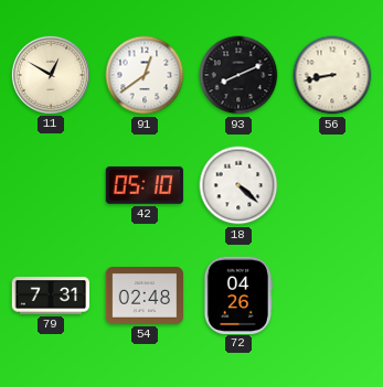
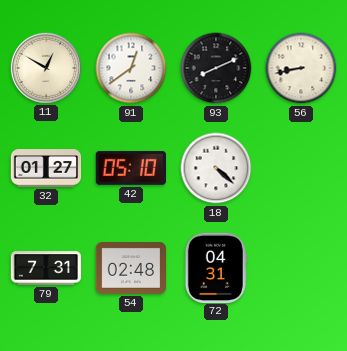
32: none -> 01:27
72: 04:26 -> 04:31
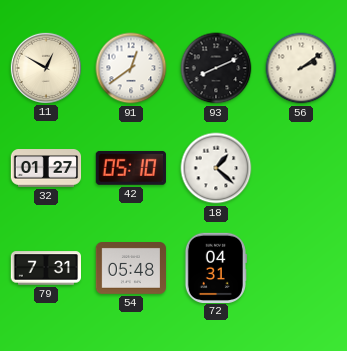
56: 8:43 -> 2:09
18: 4:22 -> 1:22
54: 02:48 -> 05:48
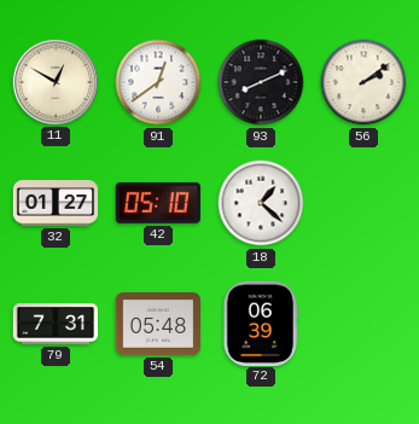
72: 04:31 -> 06:39
